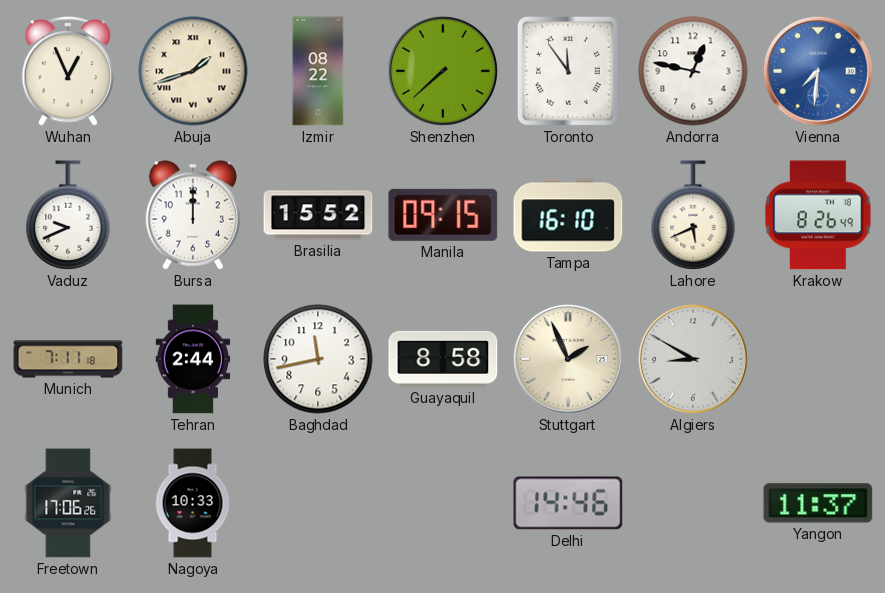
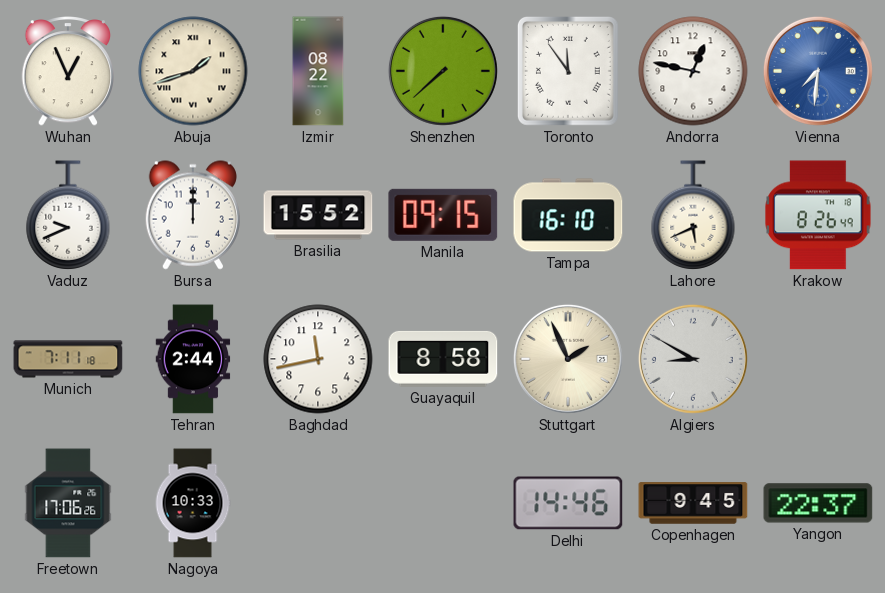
Copenhagen: none -> 9:45
Yangon: 11:37 -> 22:37
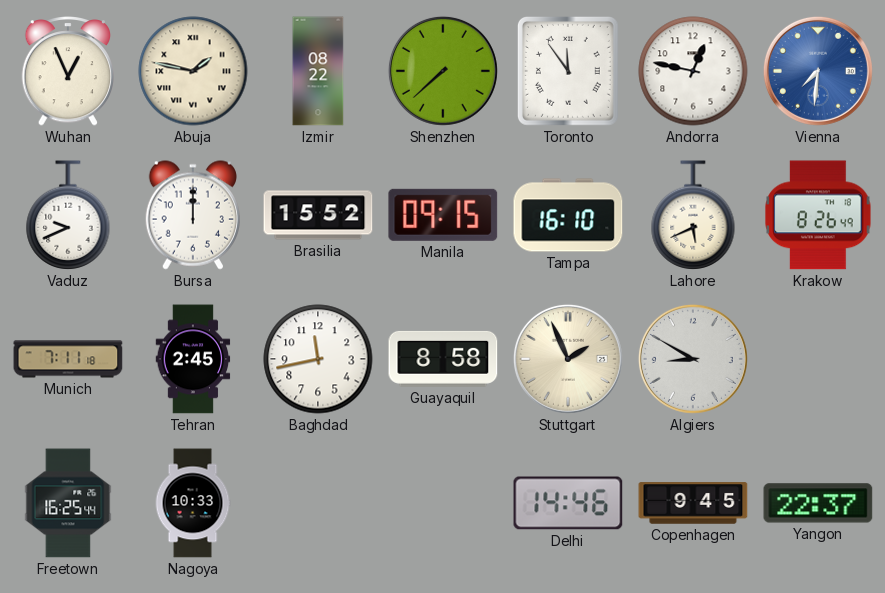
Abuja: 1:42 -> 1:47
Tehran: 2:44 -> 2:45
Freetown: 17:06 -> 16:25
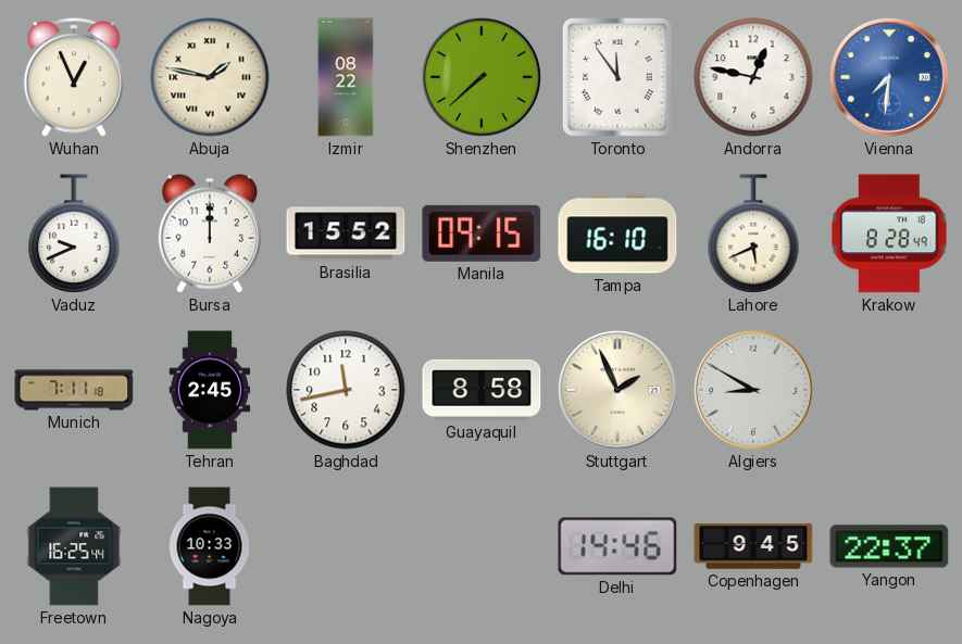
Krakow: 8:26 -> 8:28
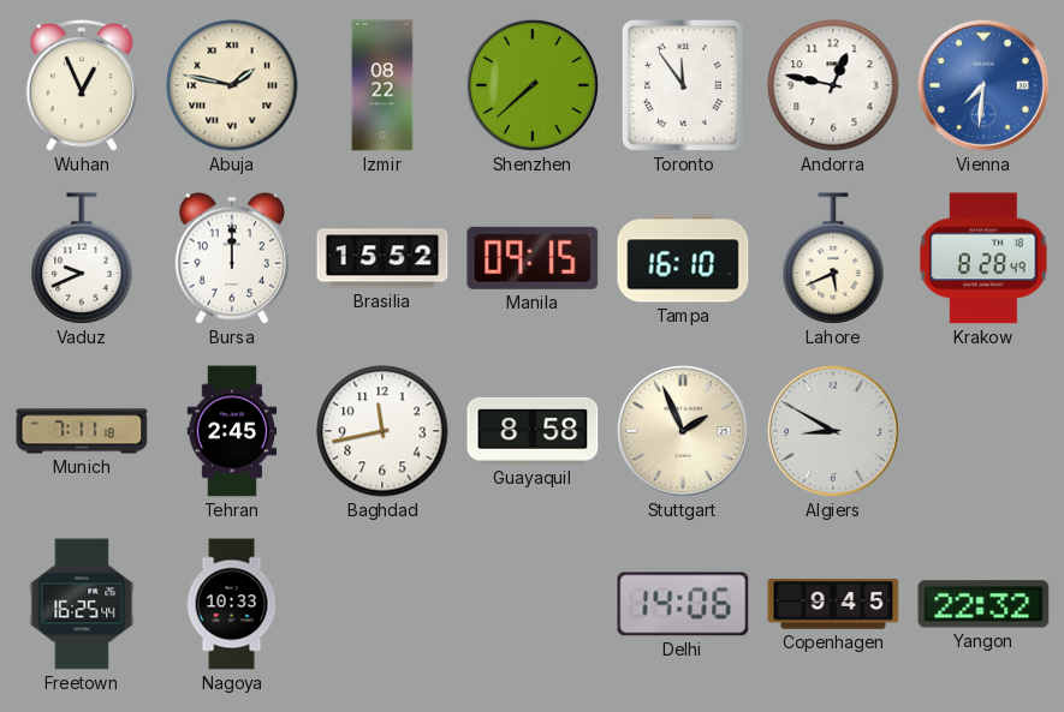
Delhi: 14:46 -> 14:06
Yangon: 22:37 -> 22:32
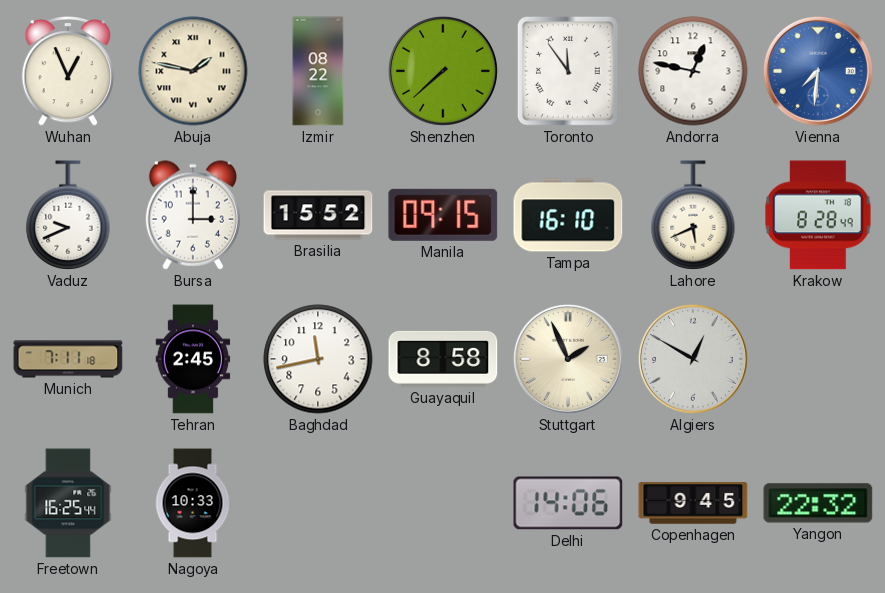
Bursa: 12:00 -> 3:00
Algiers: 8:50 -> 12:50
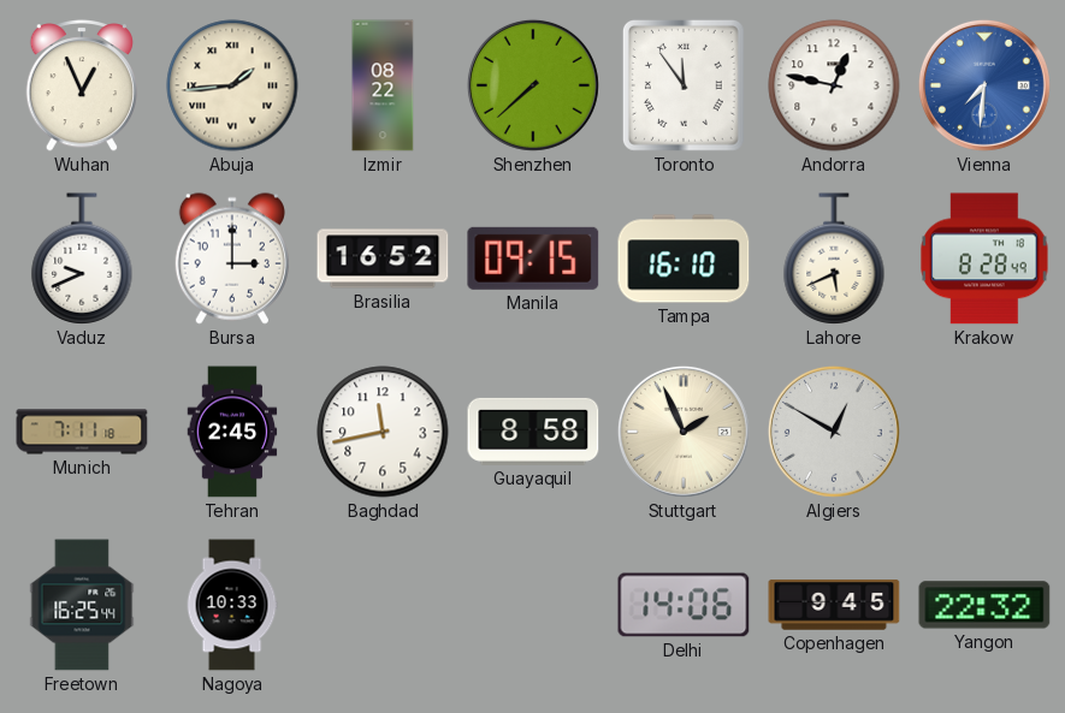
Abuja: 1:47 -> 1:44
Brasilia: 15:52 -> 16:52
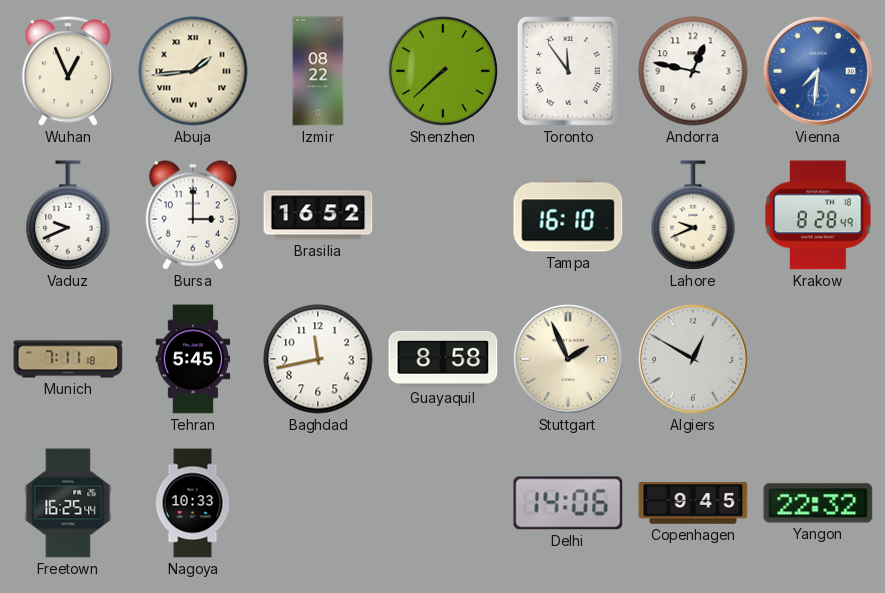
Manila: 09:15 -> none
Lahore: 5:41 -> 9:41
Tehran: 2:45 -> 5:45
